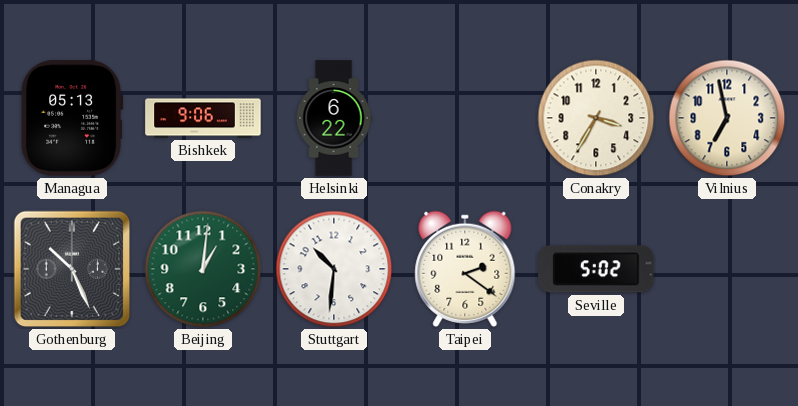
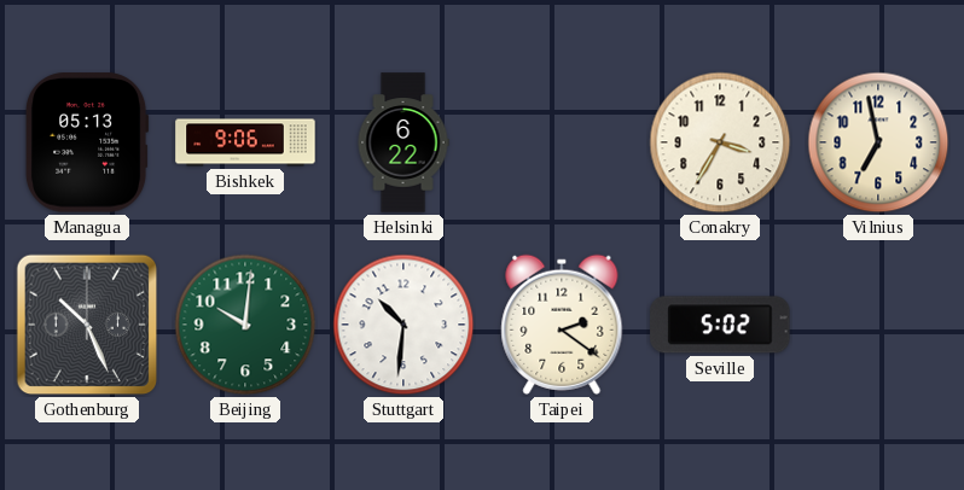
Beijing: 1:01 -> 10:01
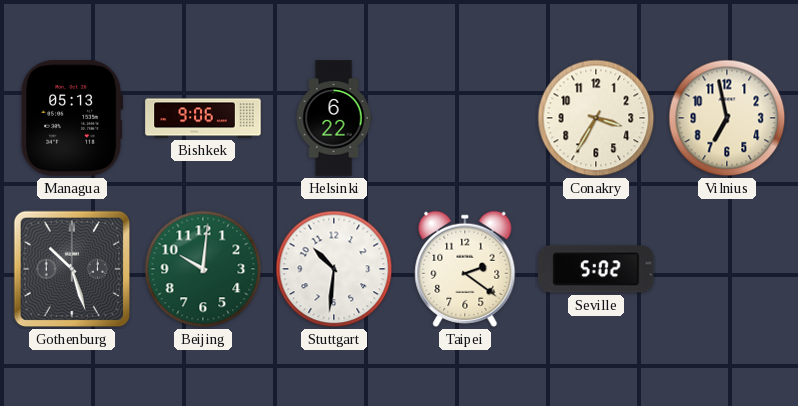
Gothenburg: 10:26 -> 10:27
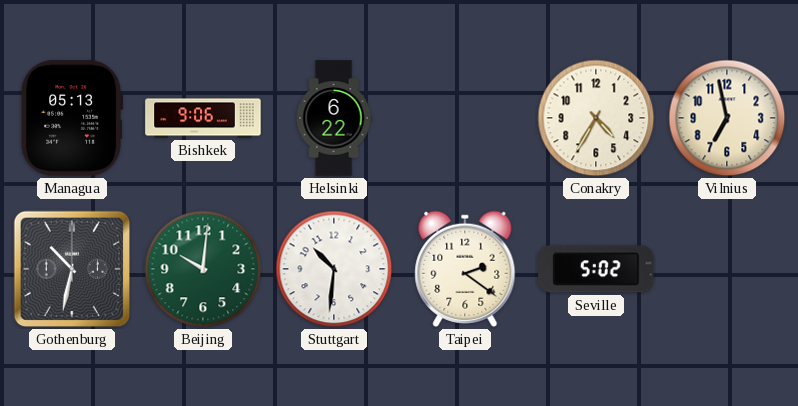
Conakry: 3:35 -> 4:35
Gothenburg: 10:27 -> 10:32
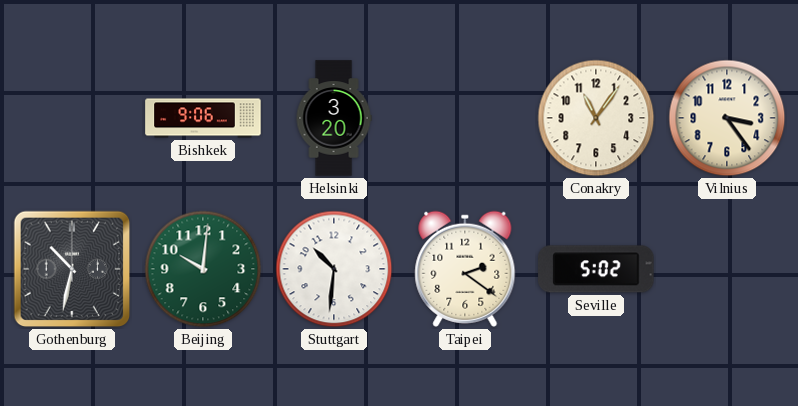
Managua: 05:13 -> none
Helsinki: 6:22 -> 3:20
Conakry: 4:35 -> 11:06
Vilnius: 6:58 -> 3:24
